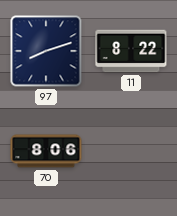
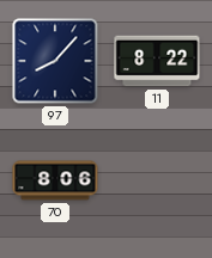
97: 8:12 -> 8:07
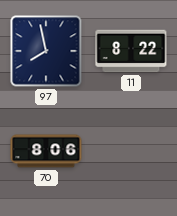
97: 8:07 -> 7:58
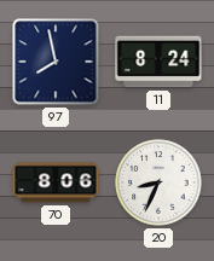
11: 8:22 -> 8:24
20: none -> 8:34
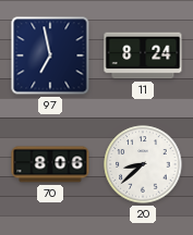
97: 7:58 -> 6:58
20: 8:34 -> 8:38
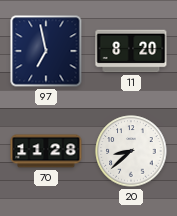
11: 8:24 -> 8:20
70: 8:06 -> 11:28
